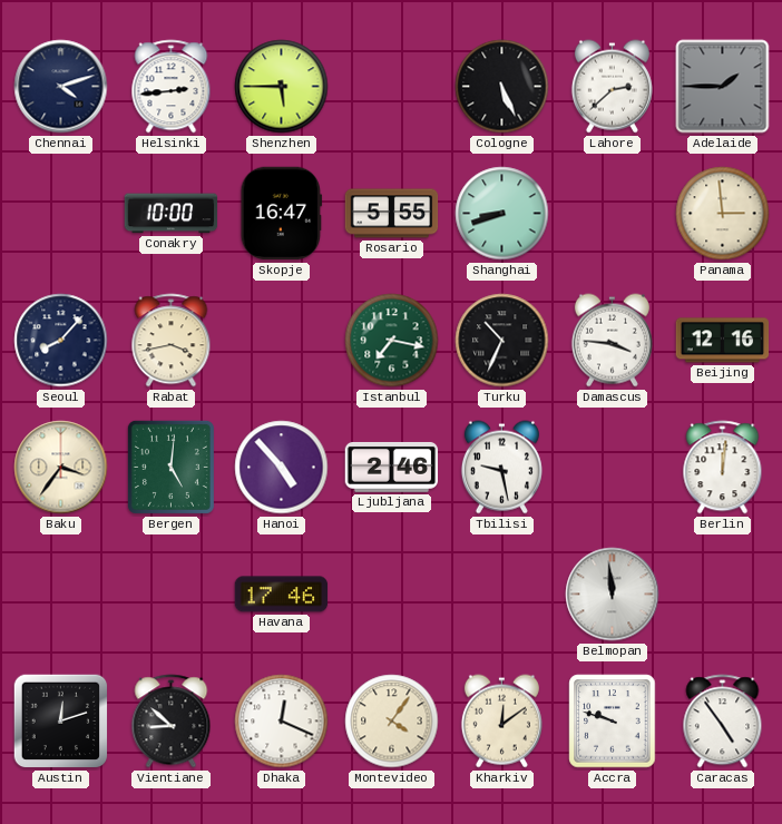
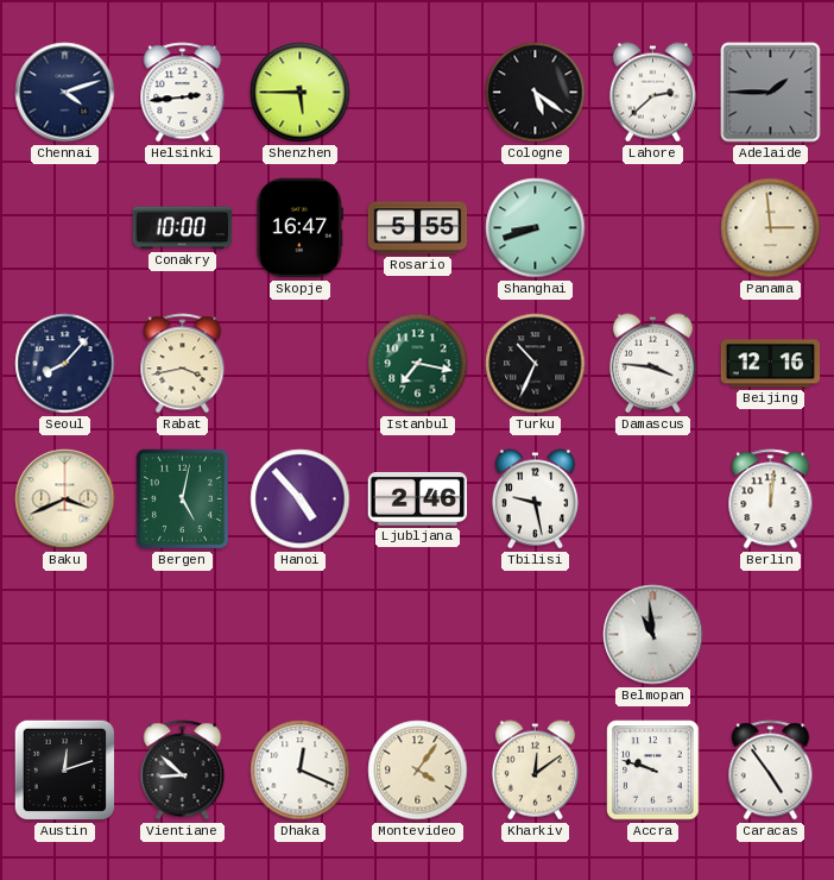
Cologne: 5:26 -> 5:21
Baku: 3:36 -> 3:41
Bergen: 5:01 -> 5:02
Havana: 17:46 -> none
Belmopan: 11:59 -> 10:59
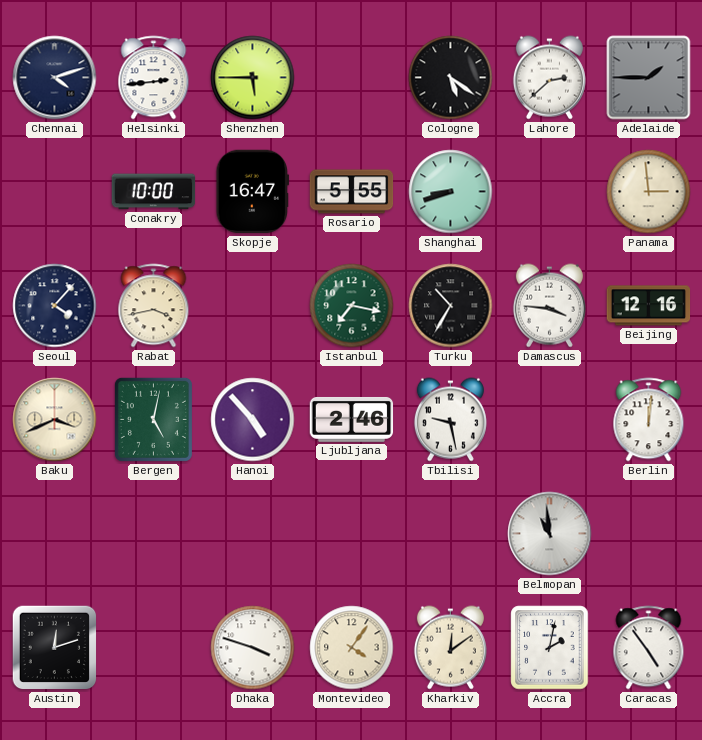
Seoul: 8:07 -> 4:07
Turku: 10:34 -> 10:35
Vientiane: 8:52 -> none
Dhaka: 12:19 -> 3:48
Accra: 9:48 -> 2:02
